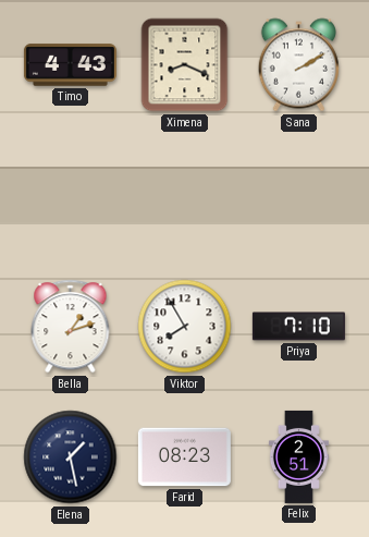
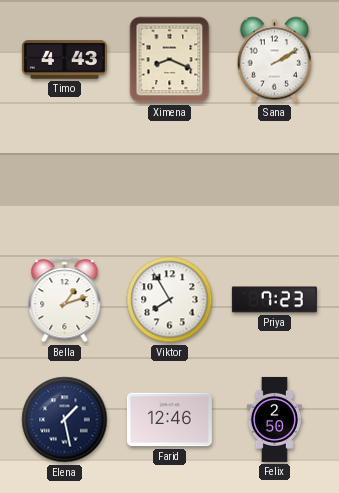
Priya: 7:10 -> 7:23
Farid: 08:23 -> 12:46
Felix: 2:51 -> 2:50
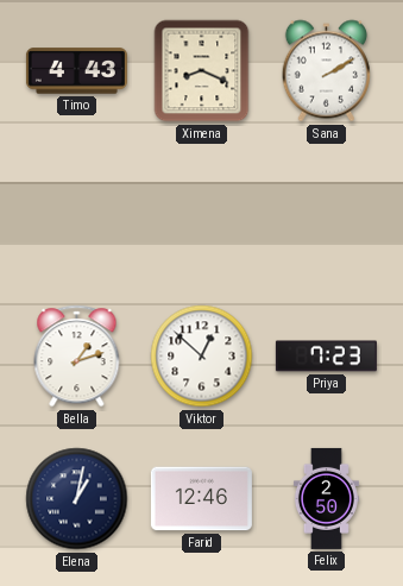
Viktor: 7:55 -> 12:52
Elena: 1:28 -> 1:02
